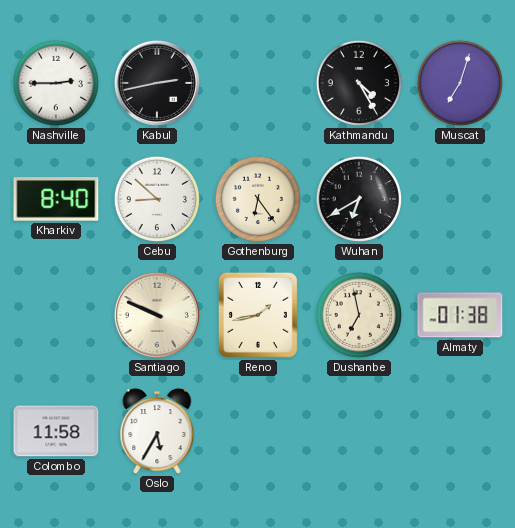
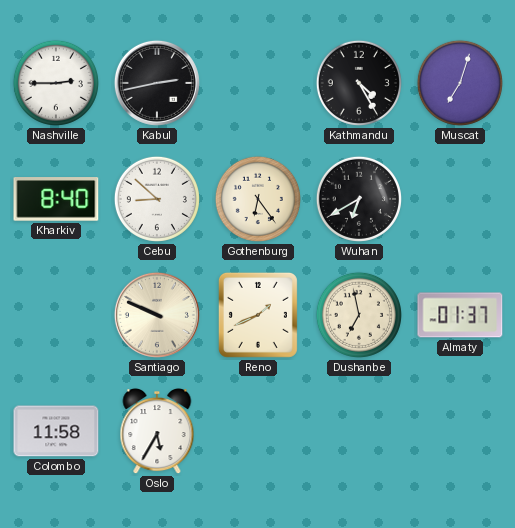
Reno: 1:43 -> 1:41
Almaty: 01:38 -> 01:37
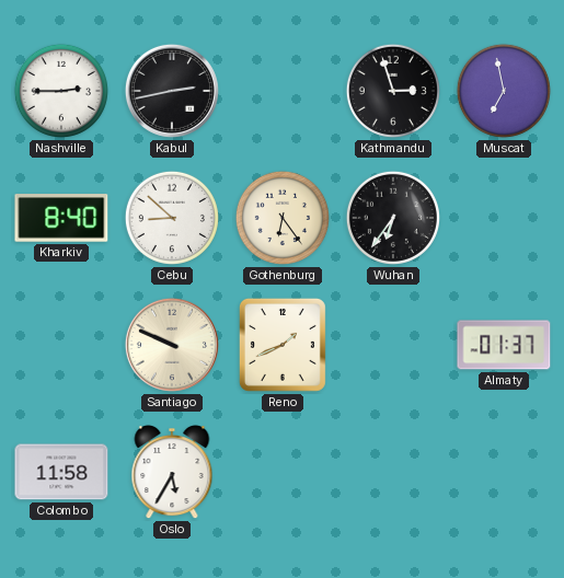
Kathmandu: 4:25 -> 2:57
Muscat: 7:03 -> 6:58
Wuhan: 6:40 -> 6:36
Dushanbe: 6:58 -> none
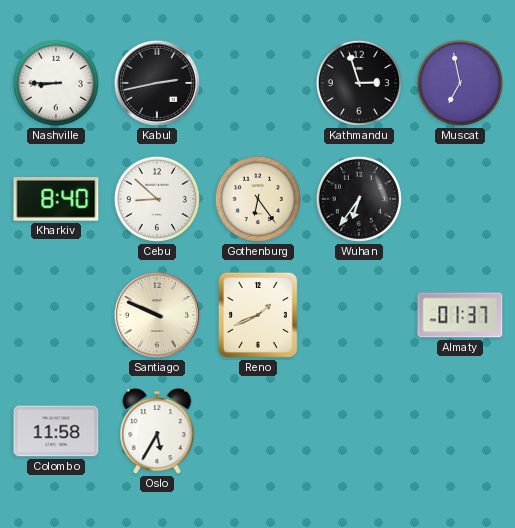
Nashville: 2:45 -> 8:45
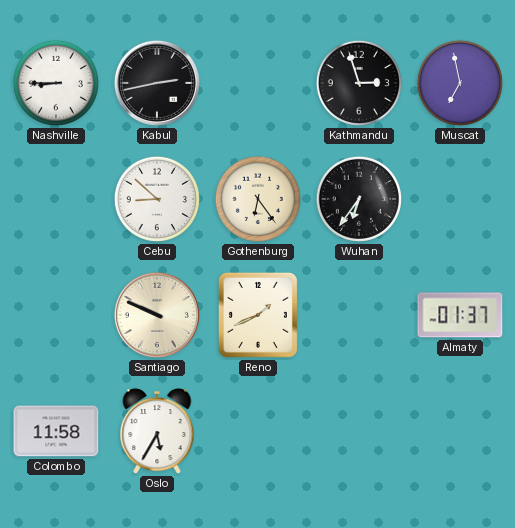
Kharkiv: 8:40 -> none
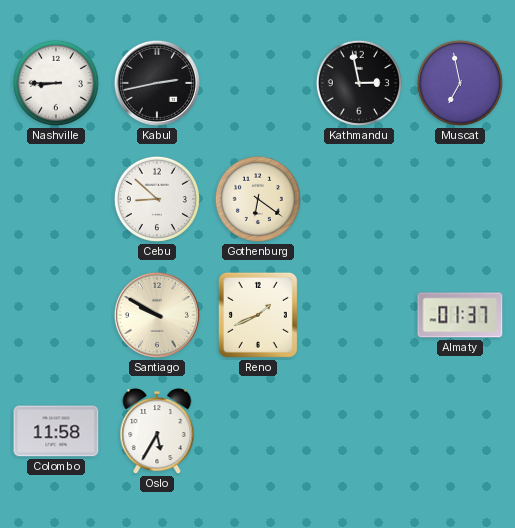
Kathmandu: 2:57 -> 2:58
Gothenburg: 6:24 -> 6:21
Wuhan: 6:36 -> none
Santiago: 9:49 -> 9:50
